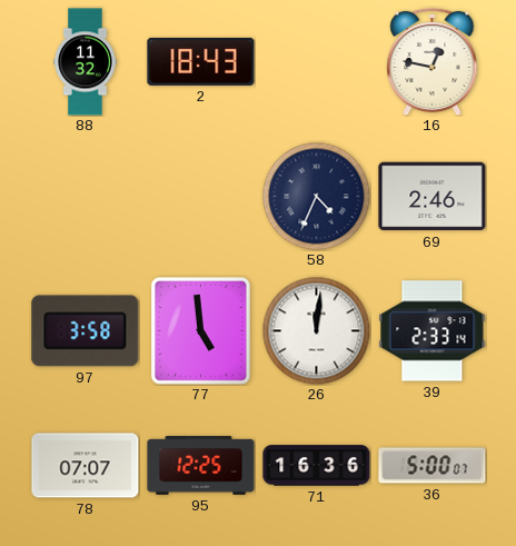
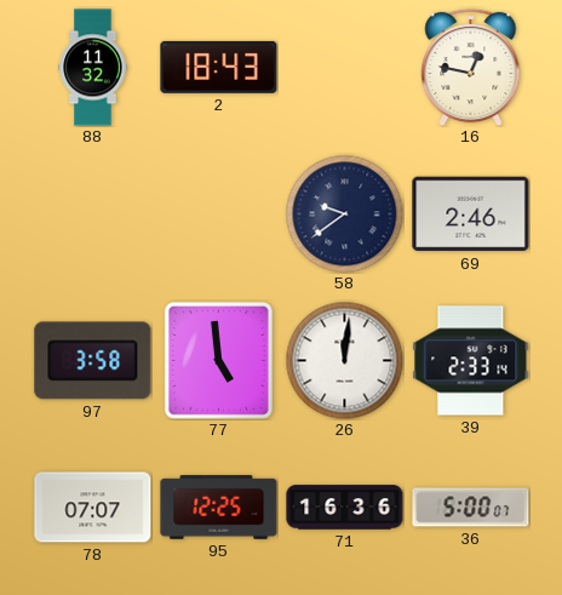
58: 4:34 -> 9:39
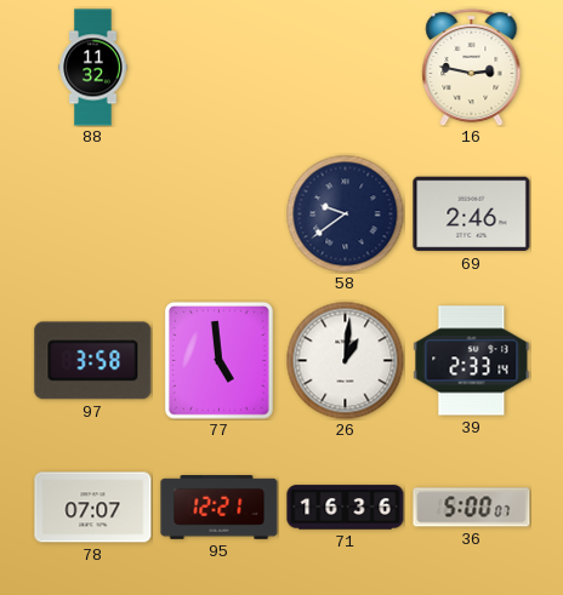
2: 18:43 -> none
16: 12:47 -> 2:47
26: 12:01 -> 1:01
95: 12:25 -> 12:21
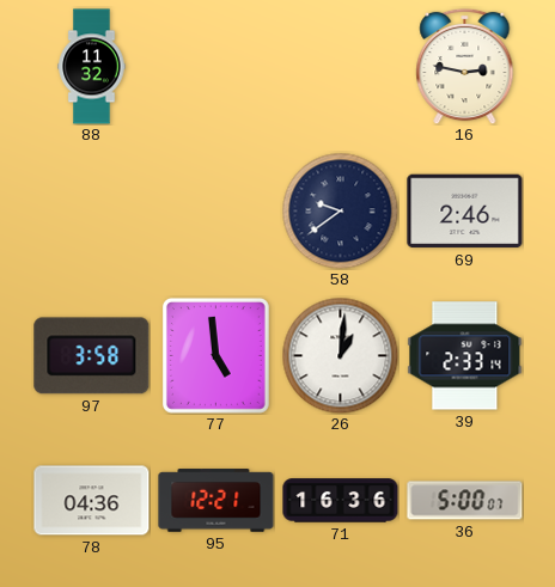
78: 07:07 -> 04:36
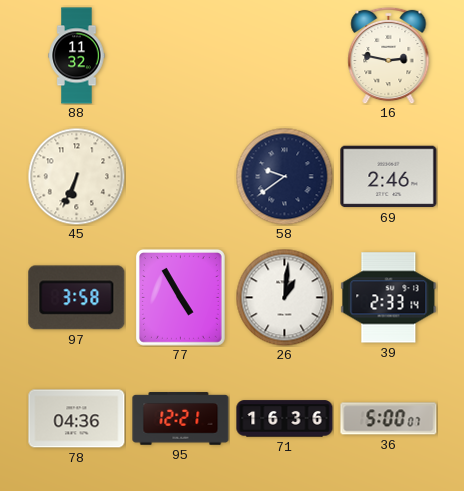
45: none -> 6:34
77: 4:59 -> 4:55
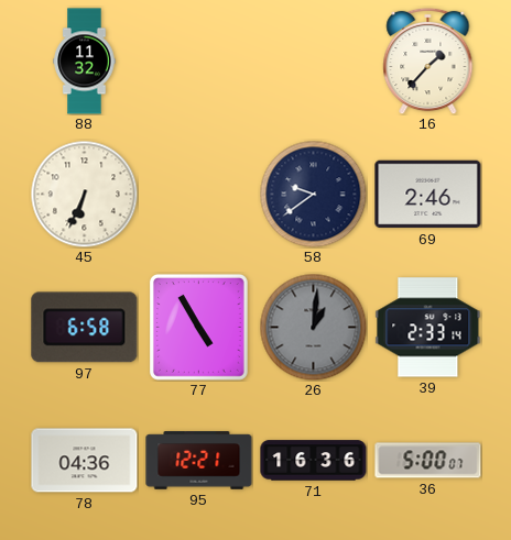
16: 2:47 -> 1:37
97: 3:58 -> 6:58
26 dial: white -> grey
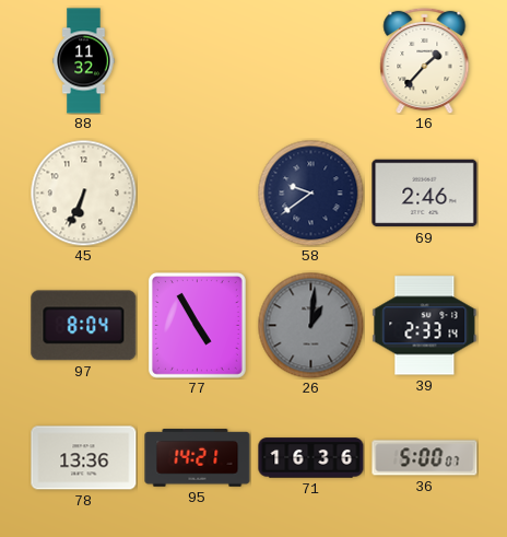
97: 6:58 -> 8:04
78: 04:36 -> 13:36
95: 12:21 -> 14:21
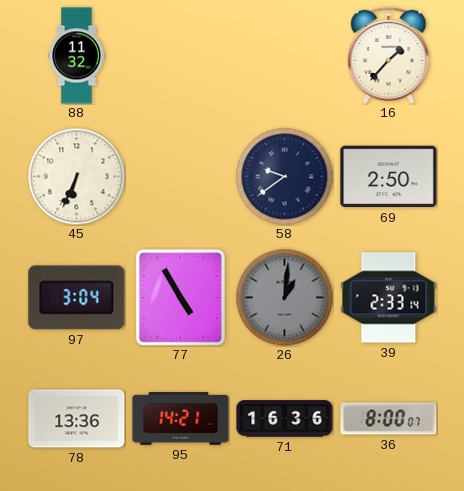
69: 2:46 -> 2:50
97: 8:04 -> 3:04
36: 5:00 -> 8:00
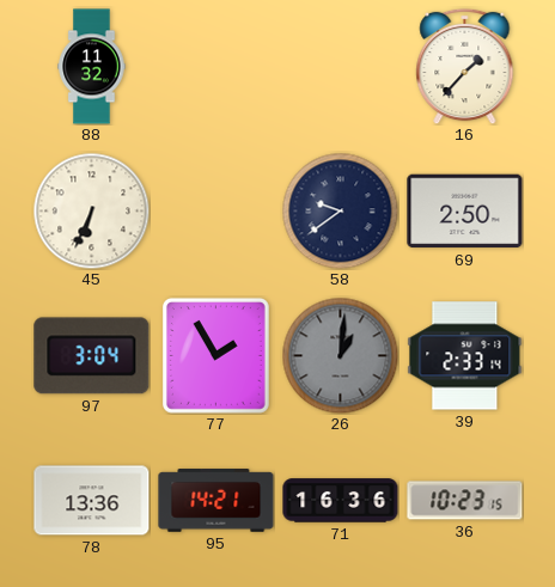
77: 4:55 -> 1:55
36: 8:00 -> 10:23
